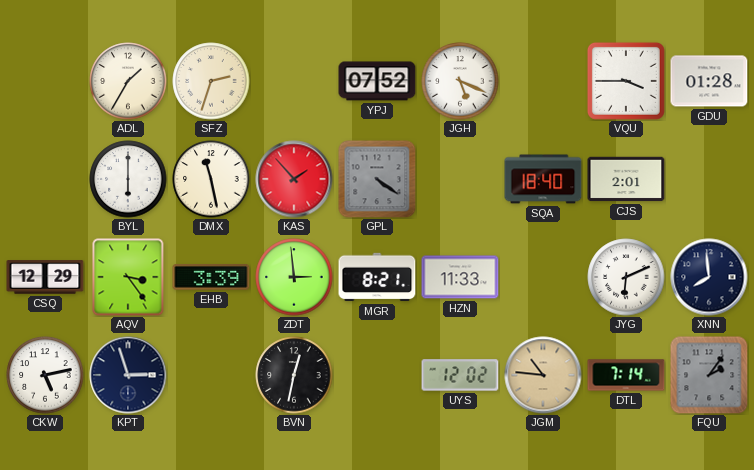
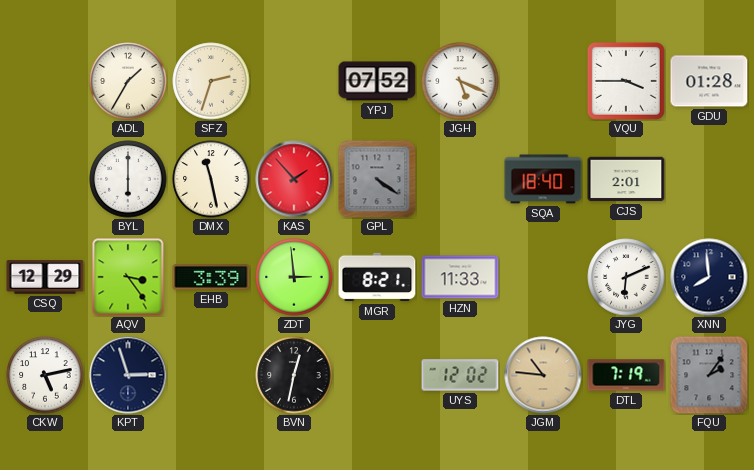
DTL: 7:14 -> 7:19
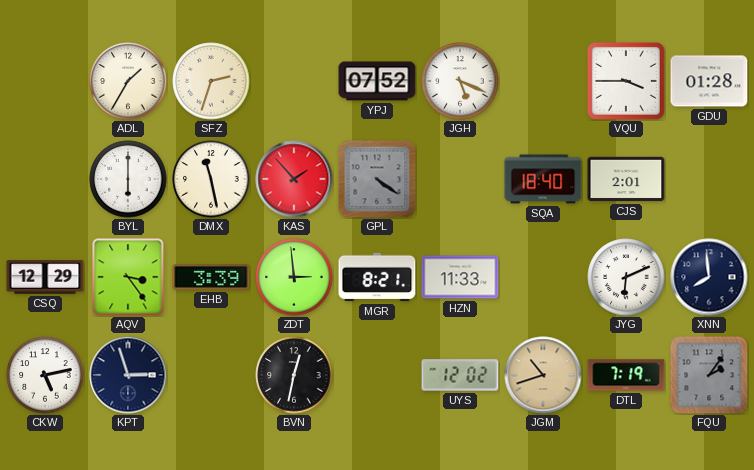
JGM: 10:46 -> 10:42
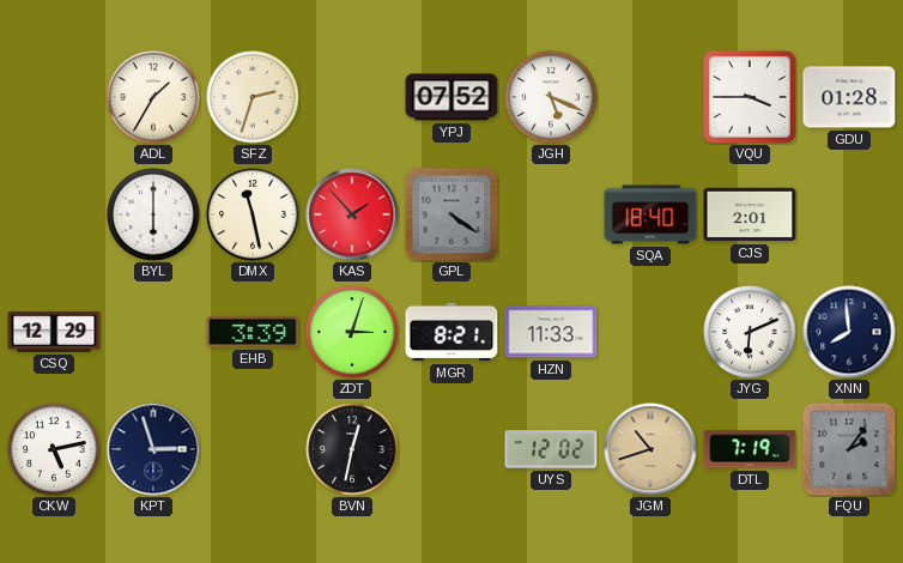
AQV: 3:24 -> none
ZDT: 2:59 -> 3:03
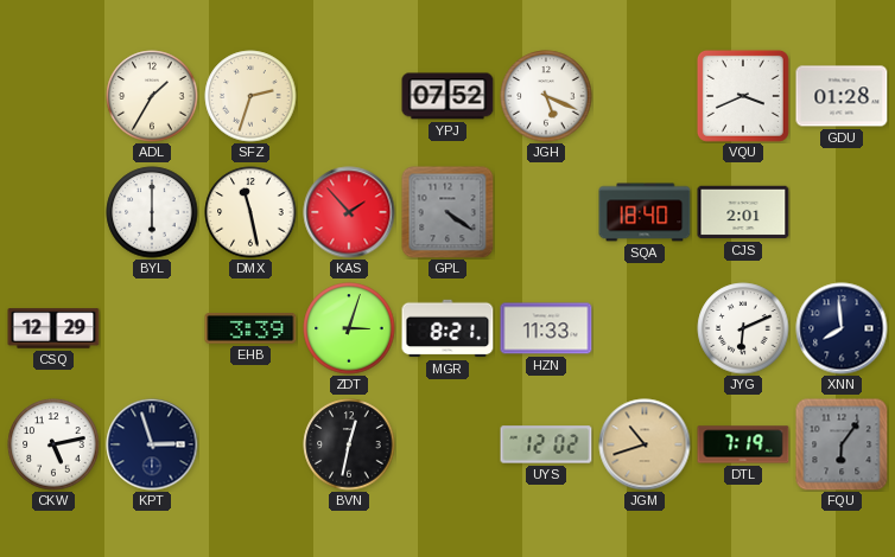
VQU: 3:45 -> 3:41
FQU: 2:06 -> 6:06
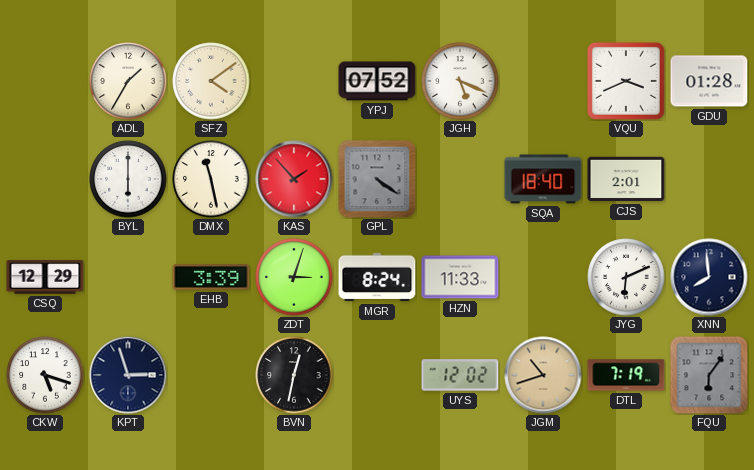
SFZ: 2:33 -> 4:09
MGR: 8:21 -> 8:24
CKW: 5:13 -> 5:18
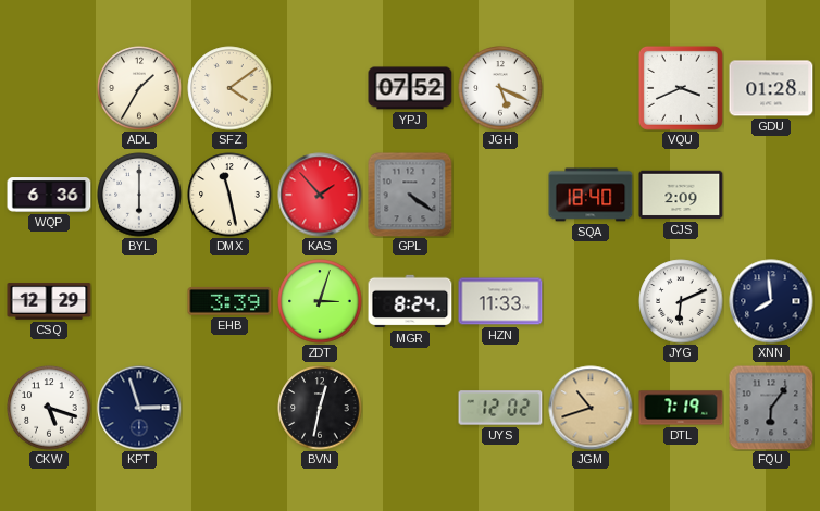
WQP: none -> 6:36
CJS: 2:01 -> 2:09
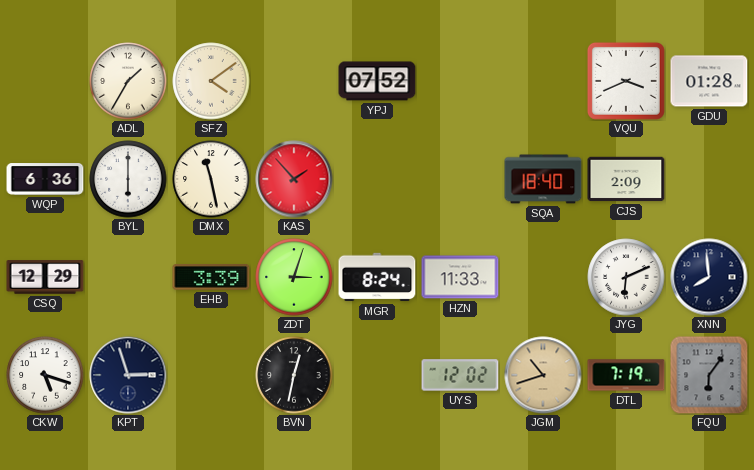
JGH: 5:19 -> none
GPL: 4:21 -> none
